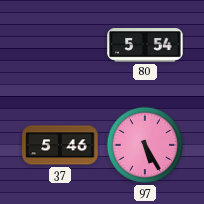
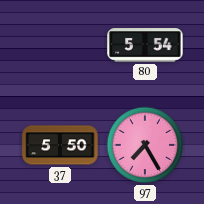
37: 5:46 -> 5:50
97: 5:25 -> 7:25
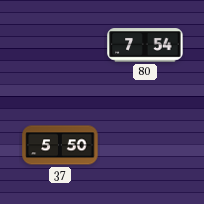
80: 5:54 -> 7:54
97: 7:25 -> none
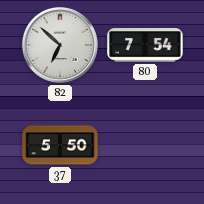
82: none -> 6:52
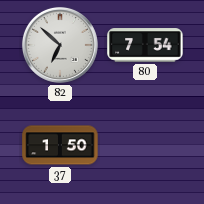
37: 5:50 -> 1:50
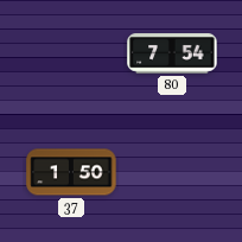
82: 6:52 -> none
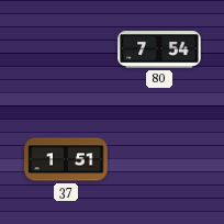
37: 1:50 -> 1:51
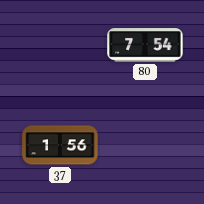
37: 1:51 -> 1:56
